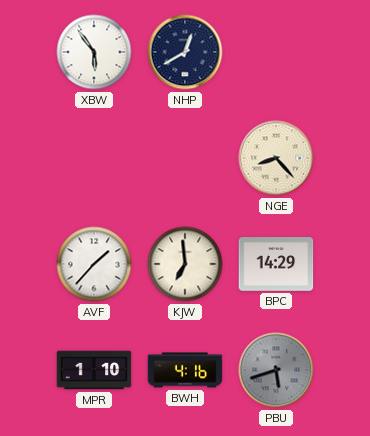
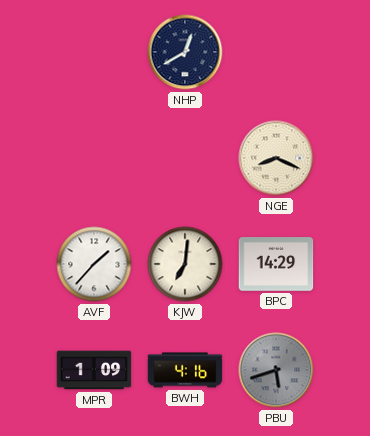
XBW: 5:54 -> none
NGE: 8:23 -> 8:19
KJW: 6:59 -> 7:01
MPR: 1:10 -> 1:09
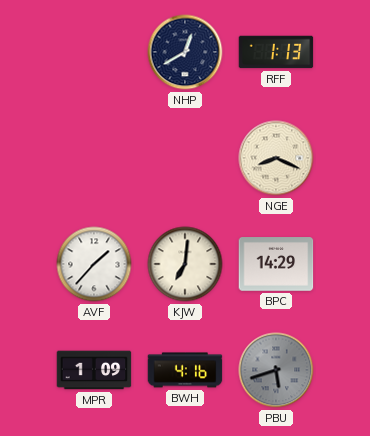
RFF: none -> 1:13
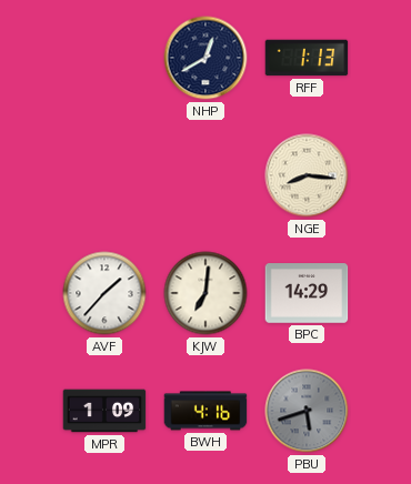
NGE: 8:19 -> 8:16
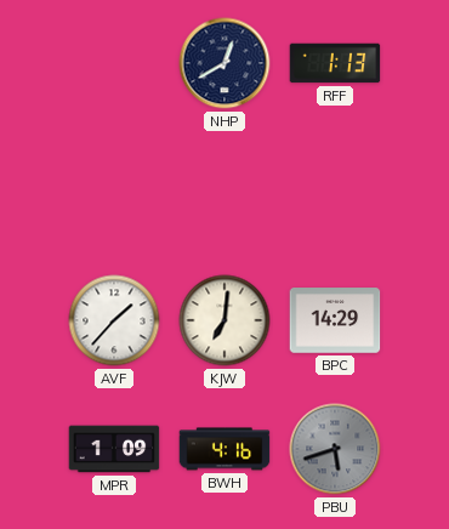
NGE: 8:16 -> none
